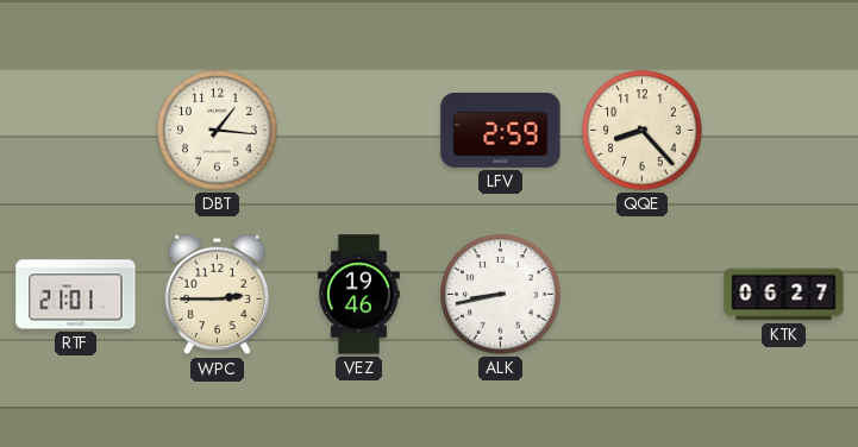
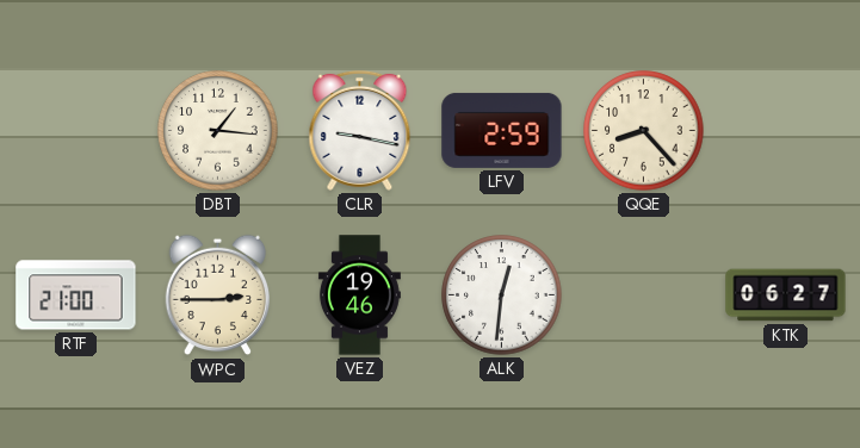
CLR: none -> 9:17
RTF: 21:01 -> 21:00
ALK: 8:43 -> 12:31
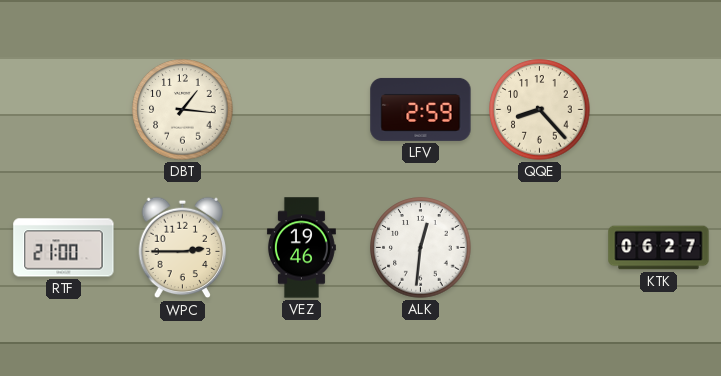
CLR: 9:17 -> none
